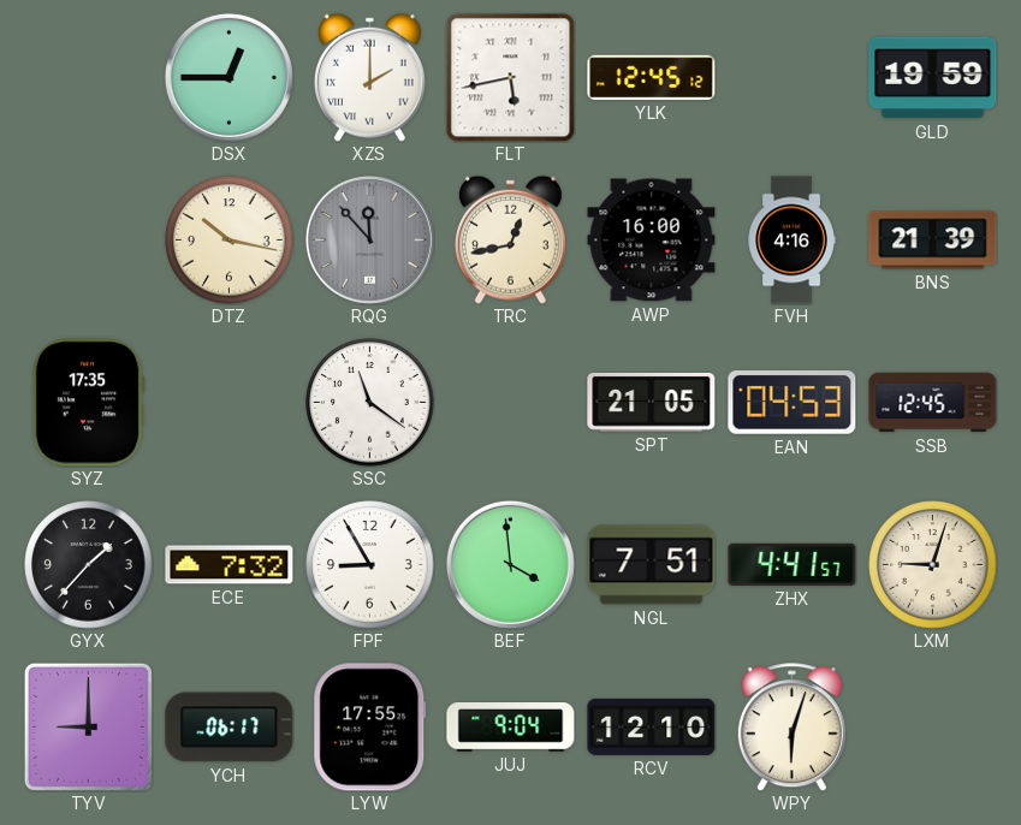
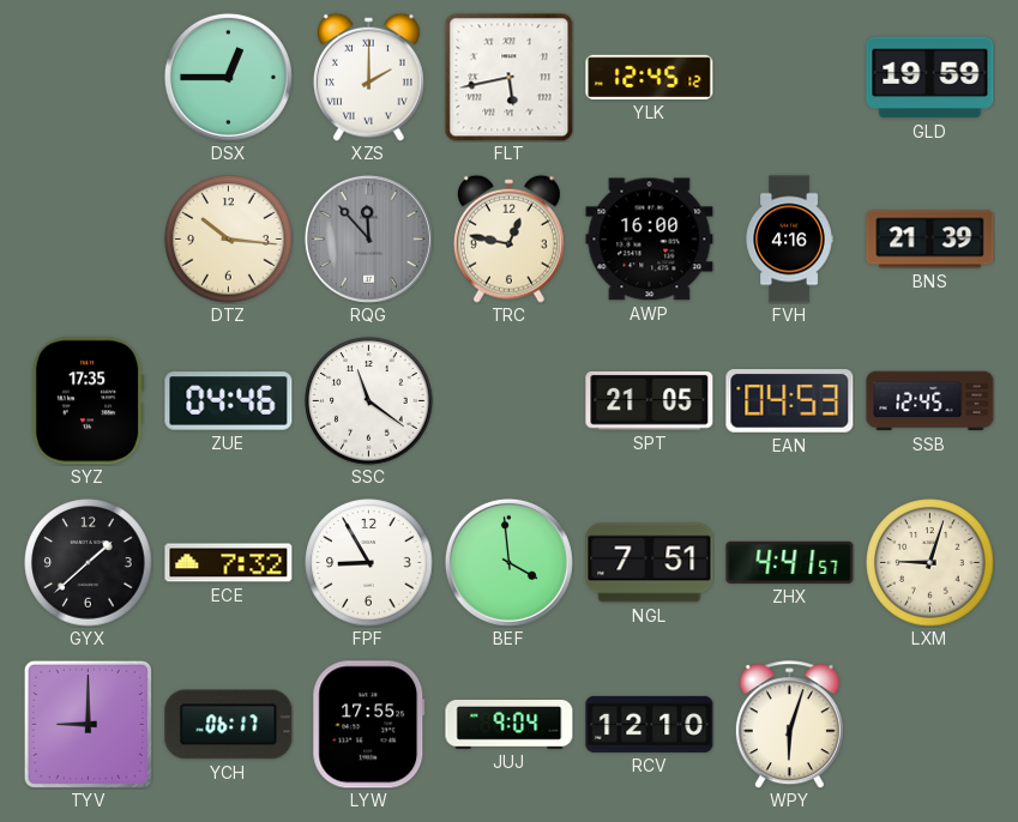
DTZ: 10:17 -> 10:16
TRC: 12:43 -> 12:47
ZUE: none -> 04:46
GYX: 1:37 -> 1:38
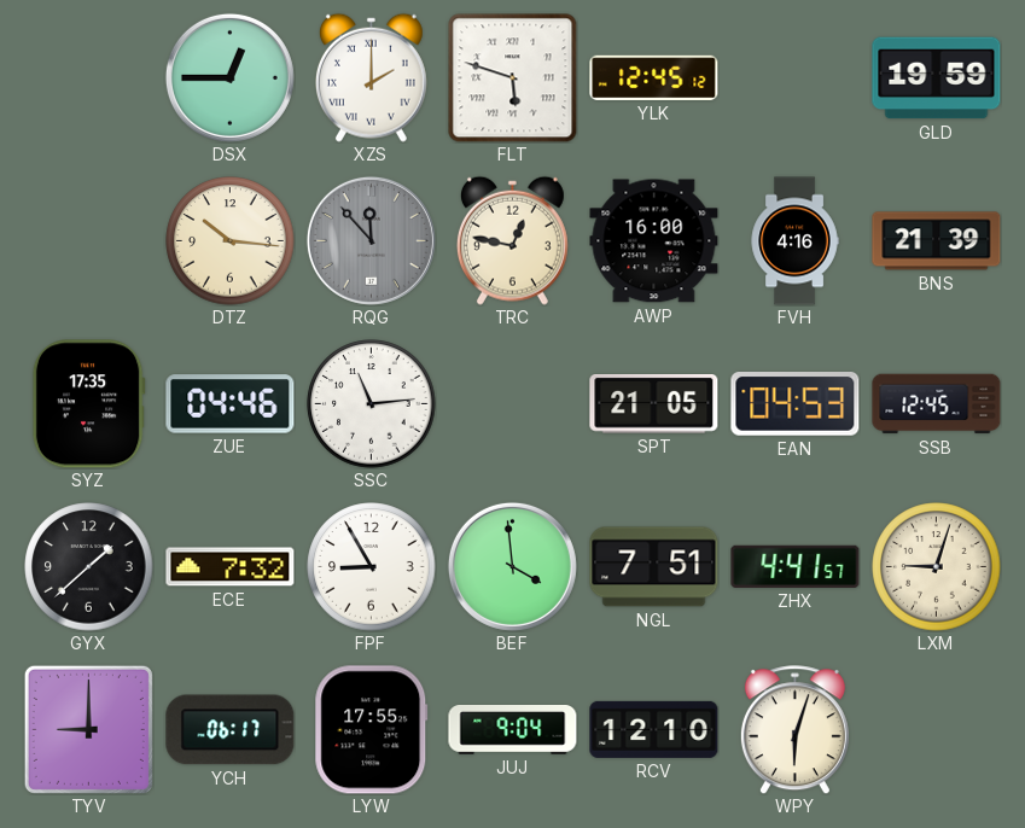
FLT: 5:43 -> 5:48
SSC: 11:21 -> 11:14
